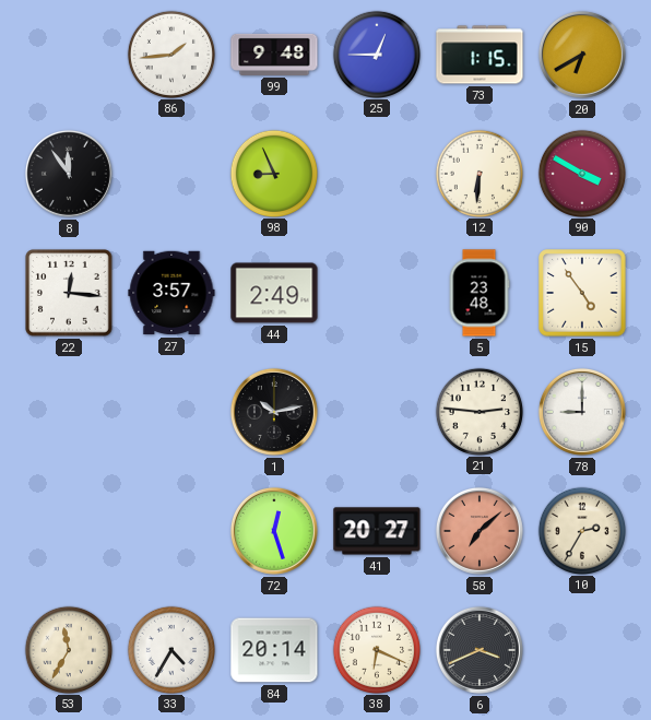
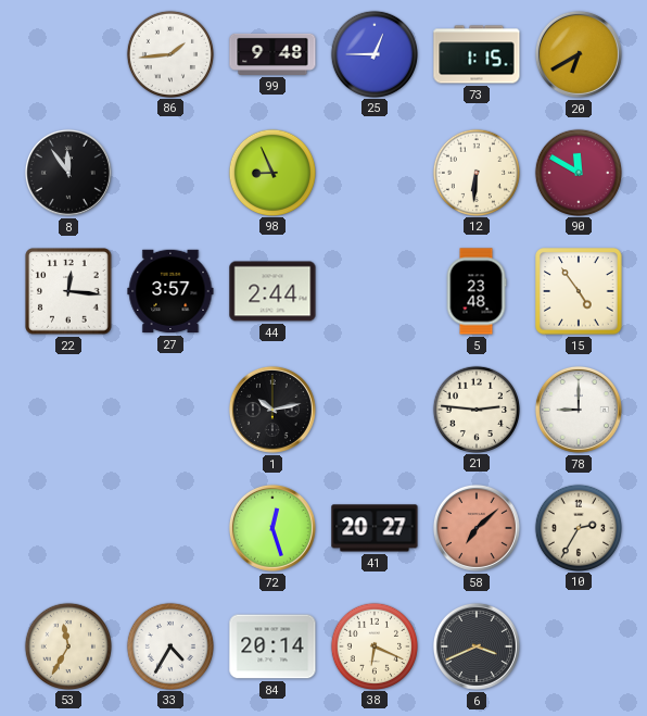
90: 3:50 -> 11:50
44: 2:49 -> 2:44
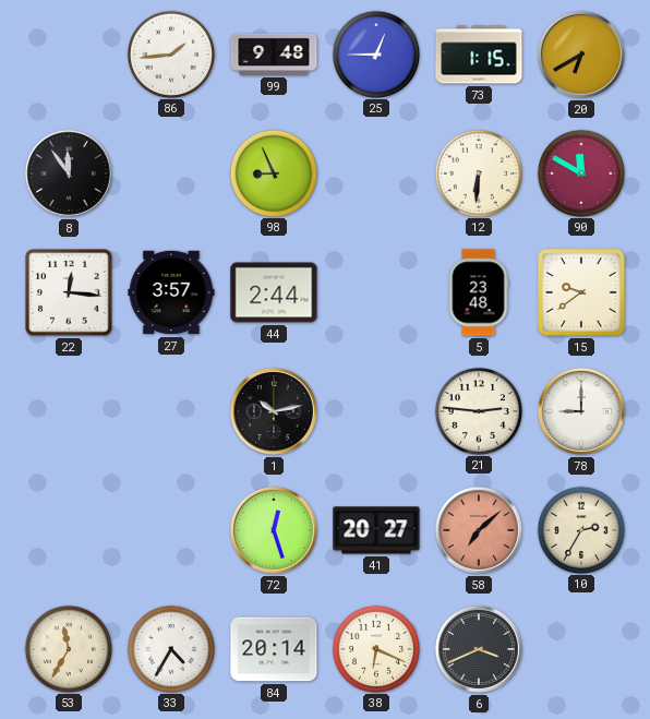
15: 4:54 -> 9:39
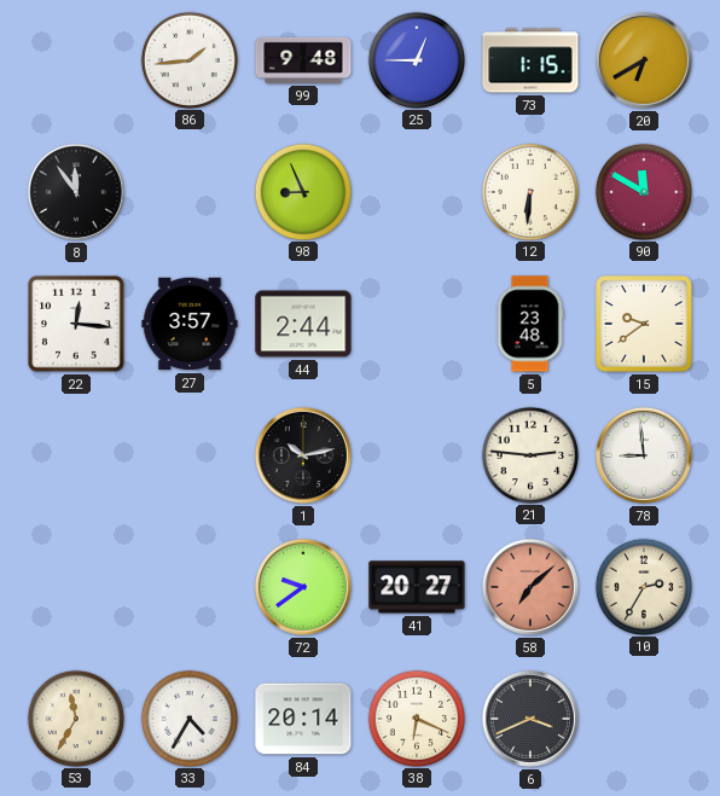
78: 9:00 -> 8:59
72: 12:27 -> 9:39
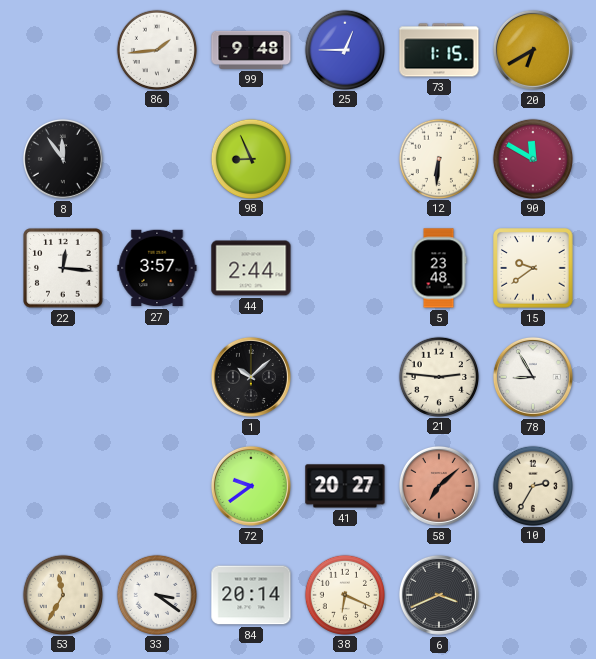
1: 10:13 -> 10:08
78: 8:59 -> 8:55
33: 4:35 -> 3:21
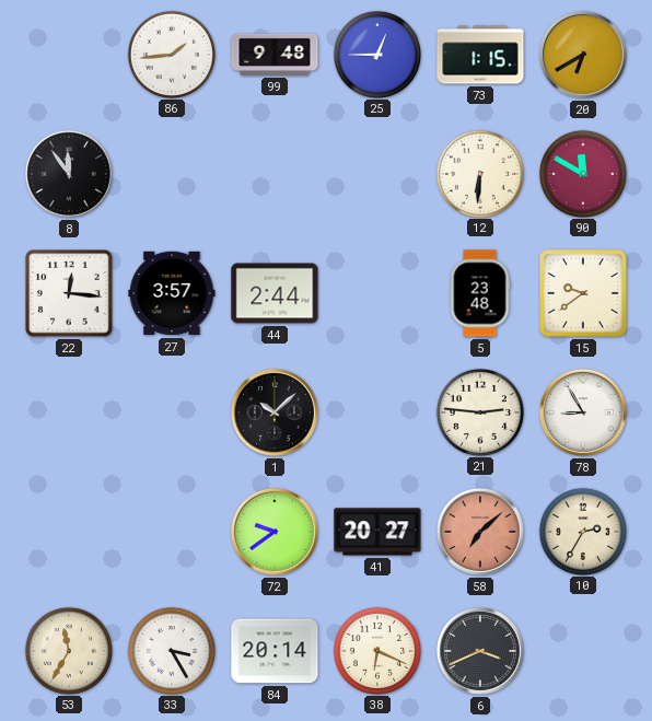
98: 8:56 -> none
33: 3:21 -> 3:25
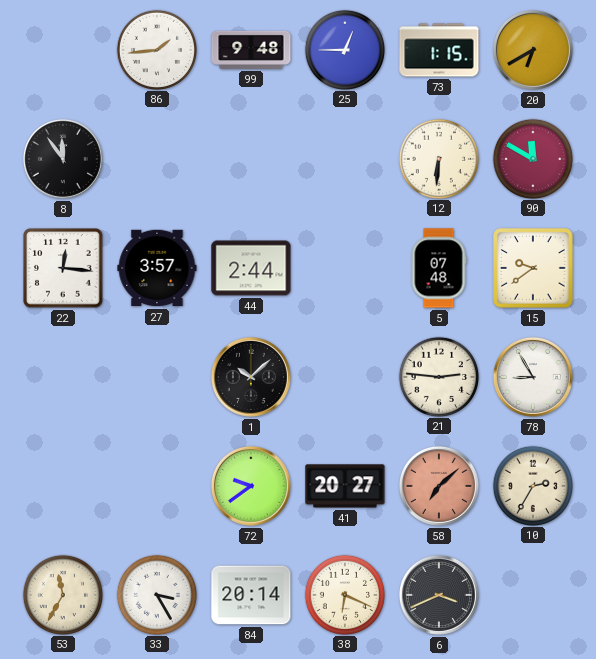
5: 23:48 -> 07:48
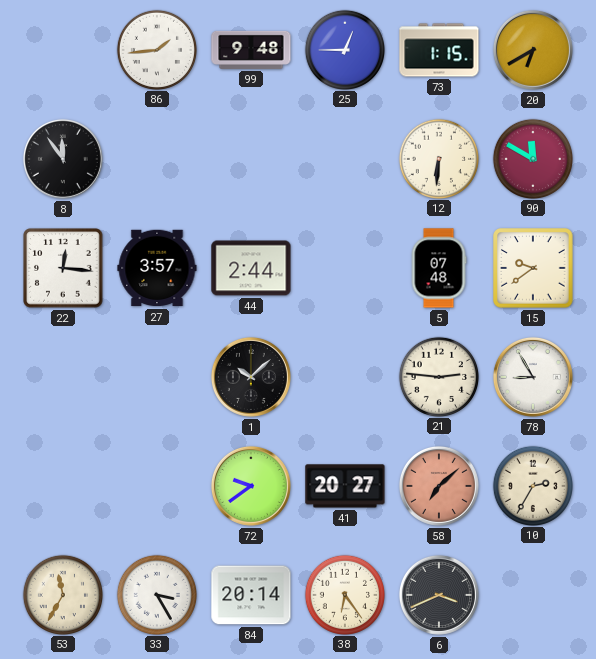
38: 6:19 -> 6:24
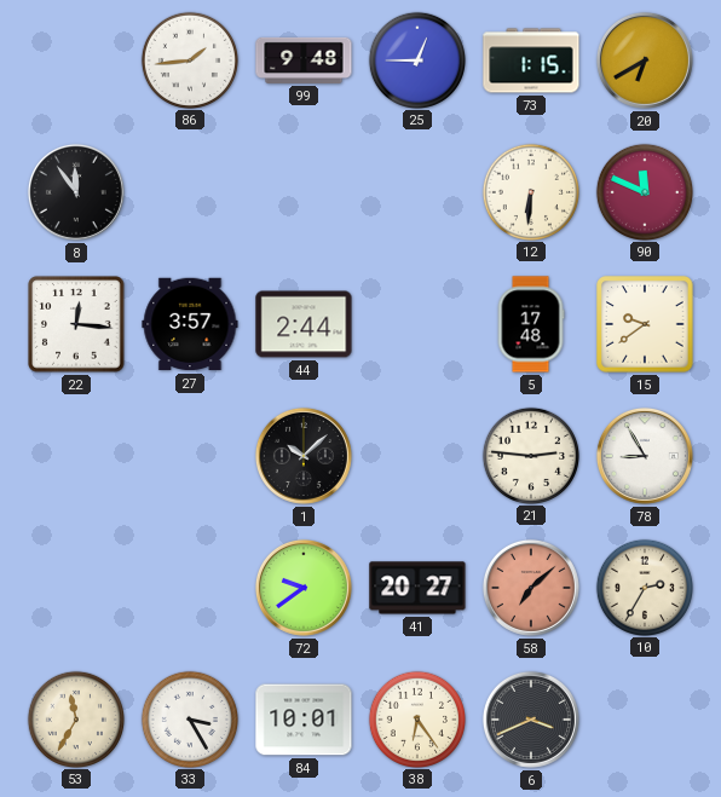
90: 11:50 -> 11:49
5: 07:48 -> 17:48
84: 20:14 -> 10:01
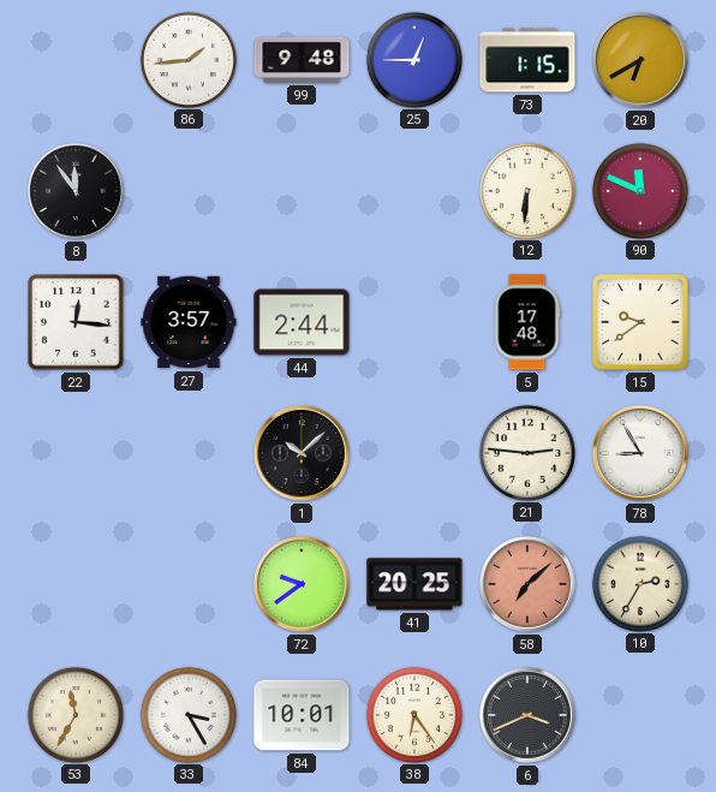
41: 20:27 -> 20:25
